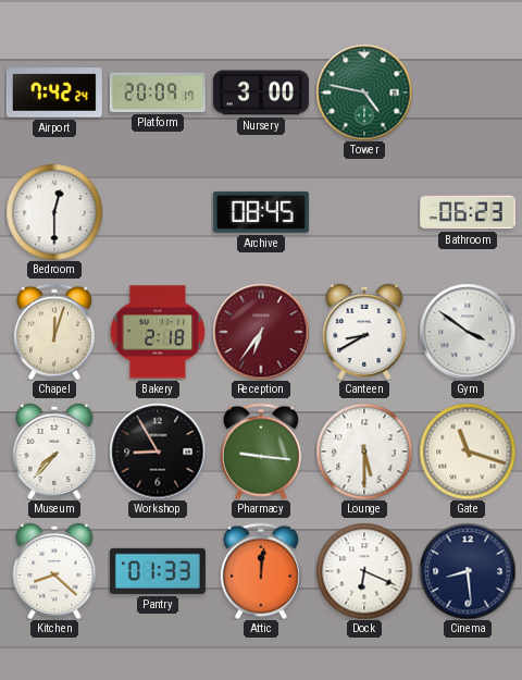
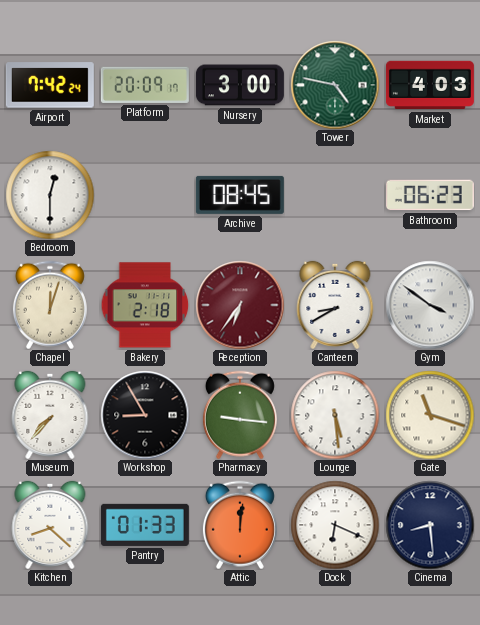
Market: none -> 4:03
Lounge: 5:30 -> 5:29
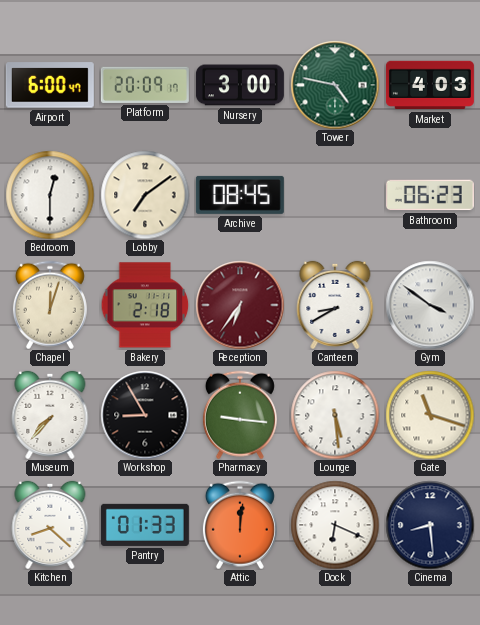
Airport: 7:42 -> 6:00
Lobby: none -> 7:09
